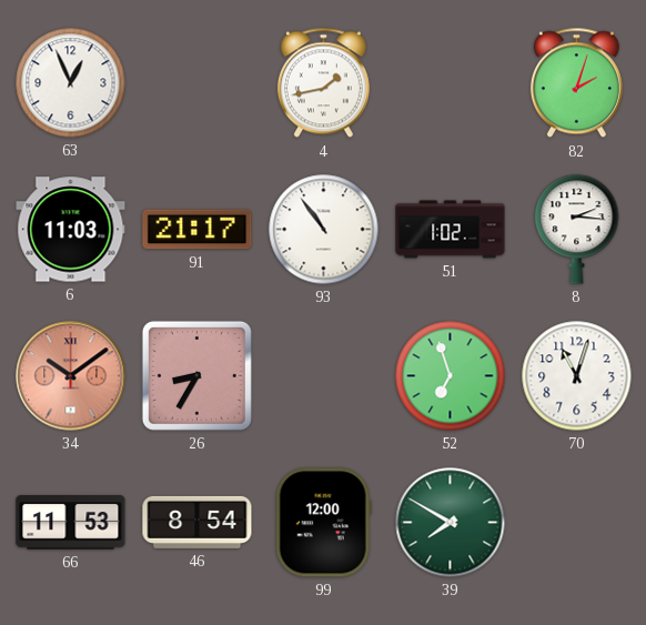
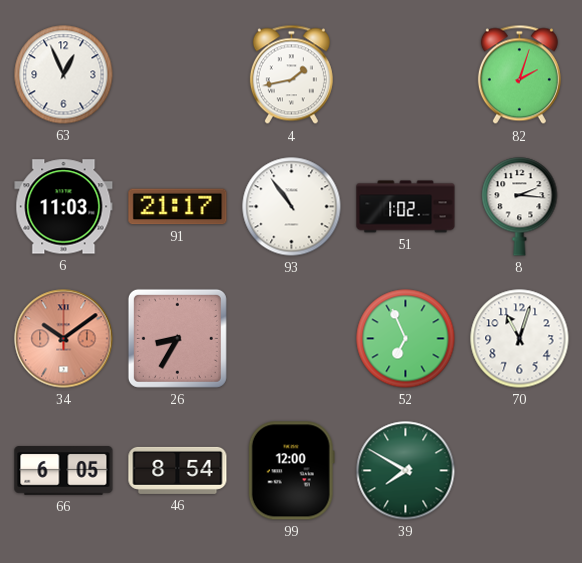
52: 6:57 -> 6:56
66: 11:53 -> 6:05
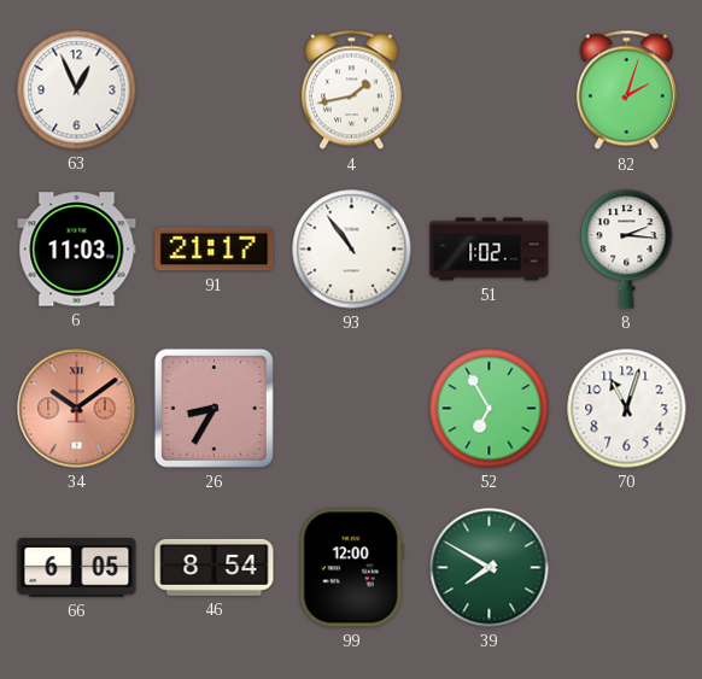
52: 6:56 -> 6:55
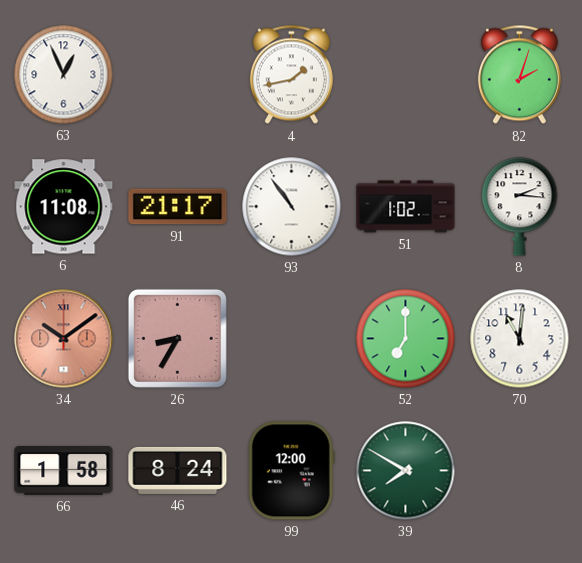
6: 11:03 -> 11:08
52: 6:55 -> 7:00
70: 11:03 -> 11:01
66: 6:05 -> 1:58
46: 8:54 -> 8:24
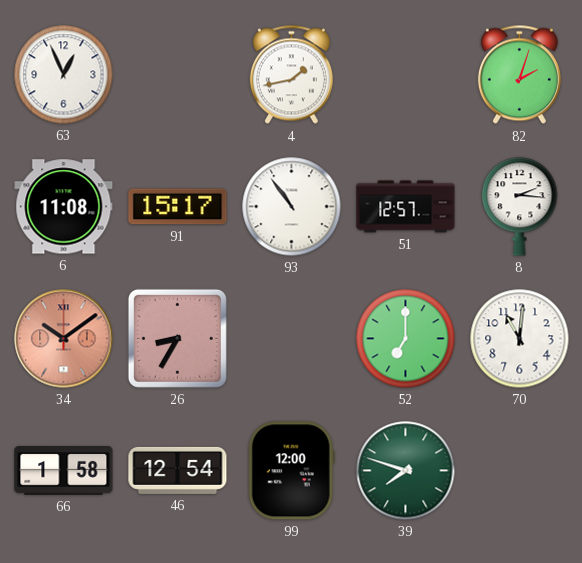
91: 21:17 -> 15:17
51: 1:02 -> 12:57
46: 8:24 -> 12:54
39: 7:50 -> 7:48
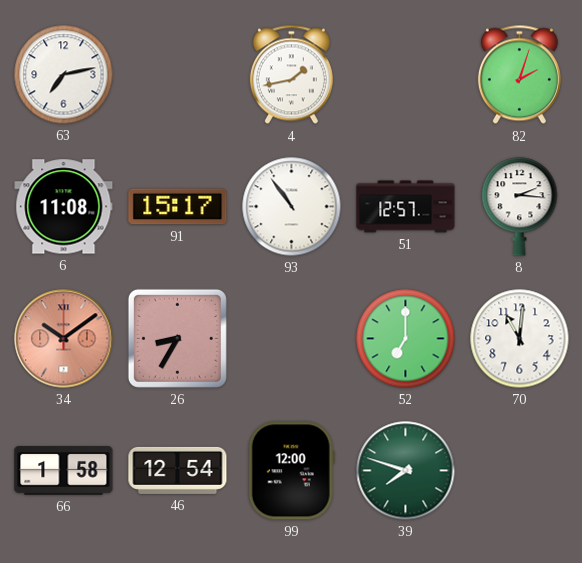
63: 12:56 -> 7:13
